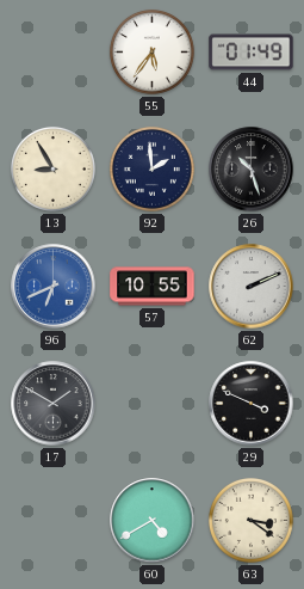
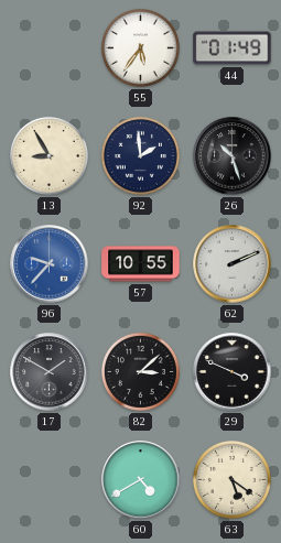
96: 6:41 -> 9:37
82: none -> 3:08
63: 3:21 -> 5:21
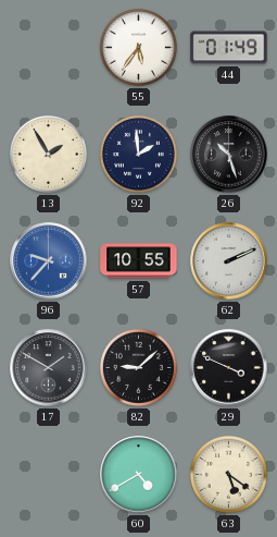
13: 8:55 -> 1:55
82: 3:08 -> 9:08
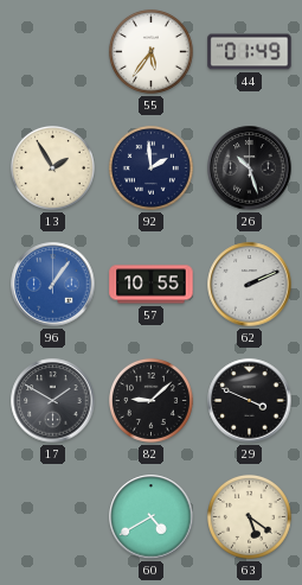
96: 9:37 -> 1:06
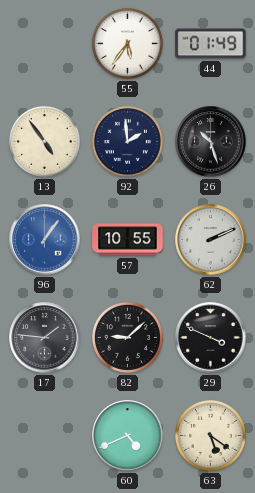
13: 1:55 -> 4:54
17: 1:50 -> 1:46
60: 4:40 -> 4:41
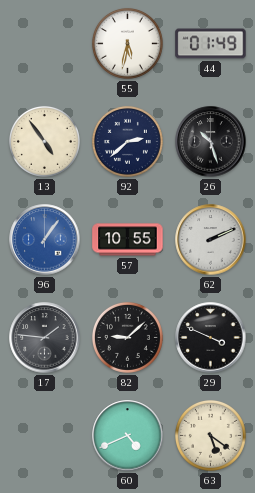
55: 5:36 -> 5:32
92: 1:59 -> 2:38
